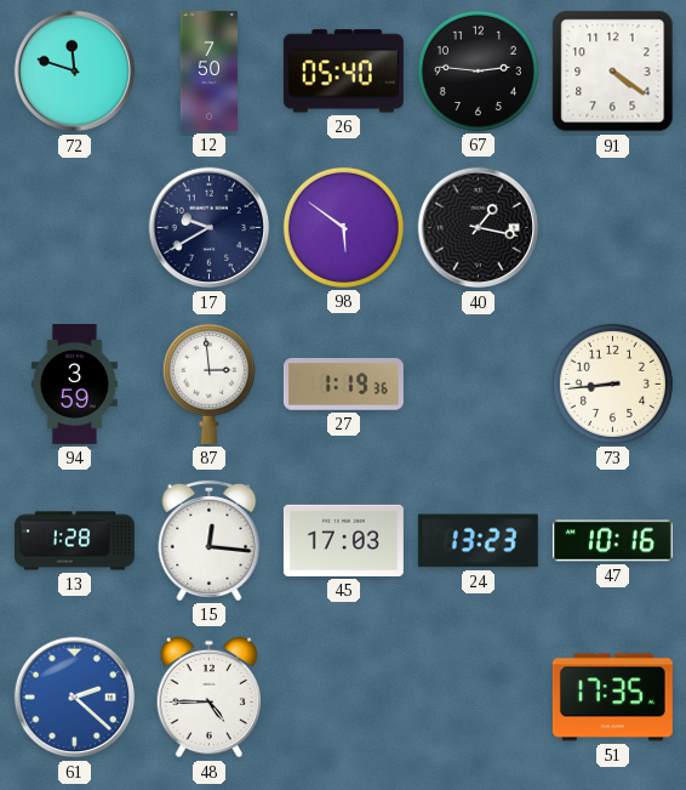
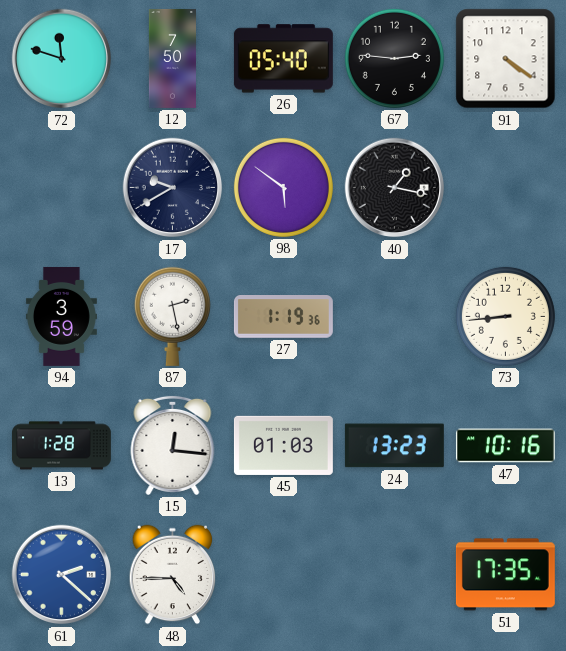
87: 2:59 -> 2:28
45: 17:03 -> 01:03
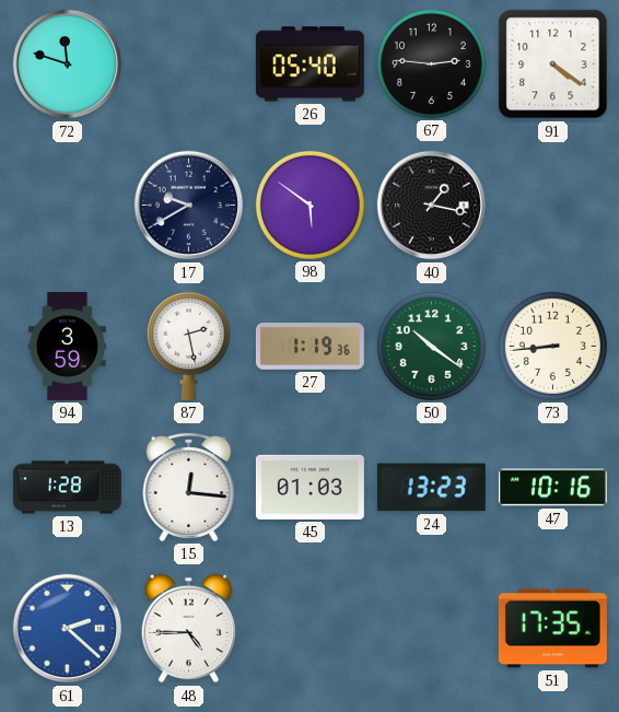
12: 7:50 -> none
50: none -> 10:21
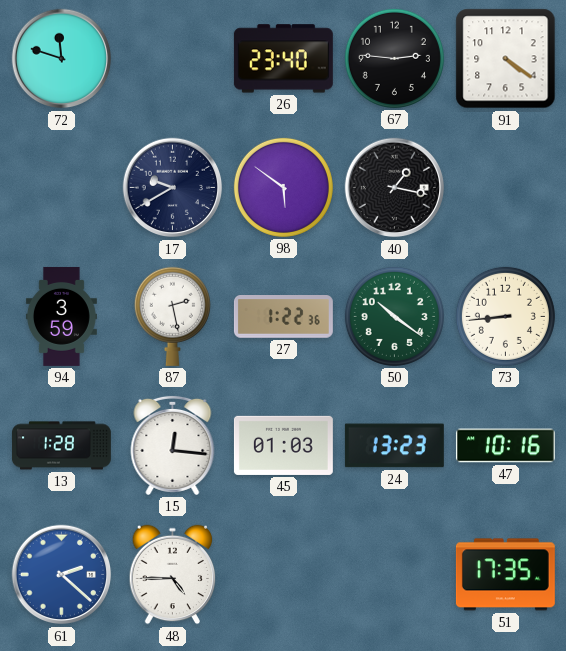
26: 05:40 -> 23:40
27: 1:19 -> 1:22
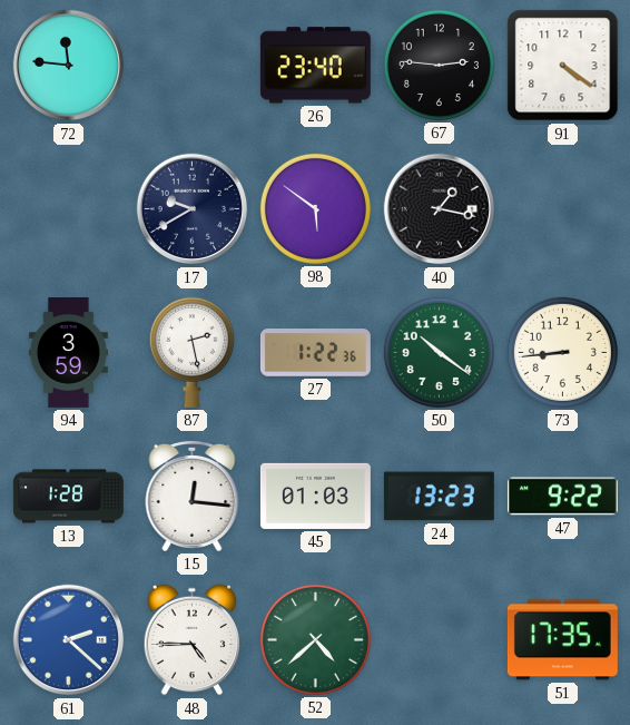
72: 11:48 -> 11:46
47: 10:16 -> 9:22
52: none -> 4:38
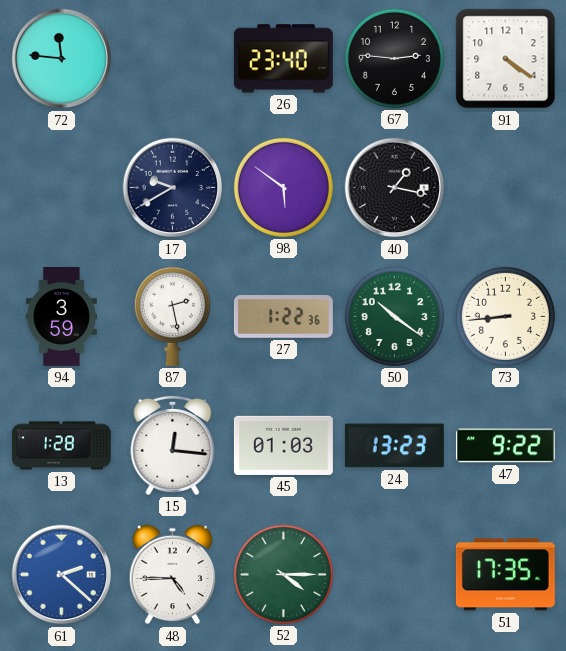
52: 4:38 -> 4:15
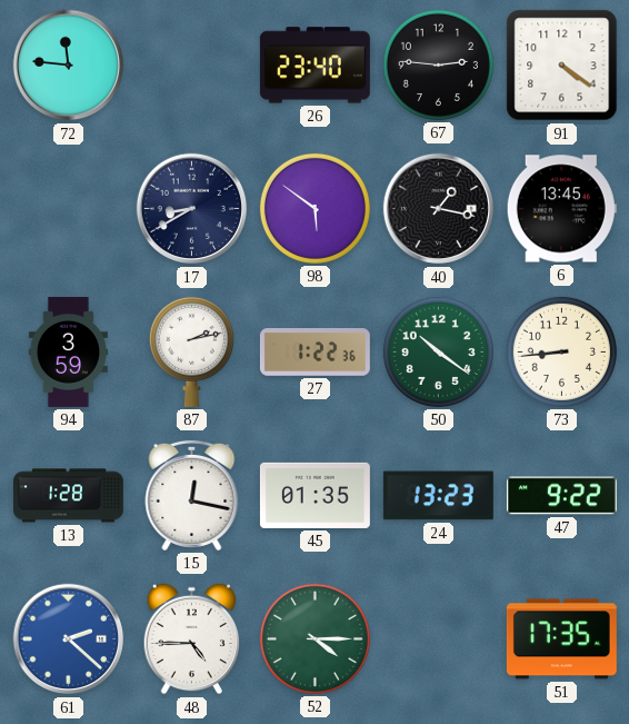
17: 9:40 -> 8:40
6: none -> 13:45
87: 2:28 -> 2:13
15: 12:16 -> 12:17
45: 01:03 -> 01:35
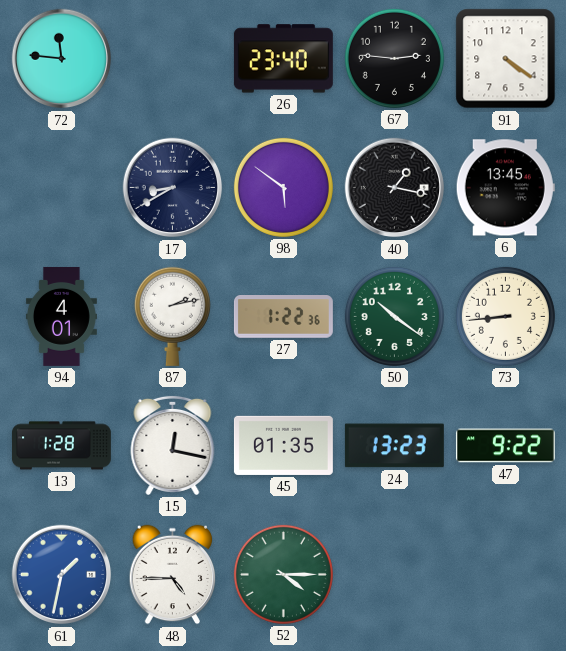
94: 3:59 -> 4:01
61: 2:22 -> 1:32
51: 17:35 -> none
